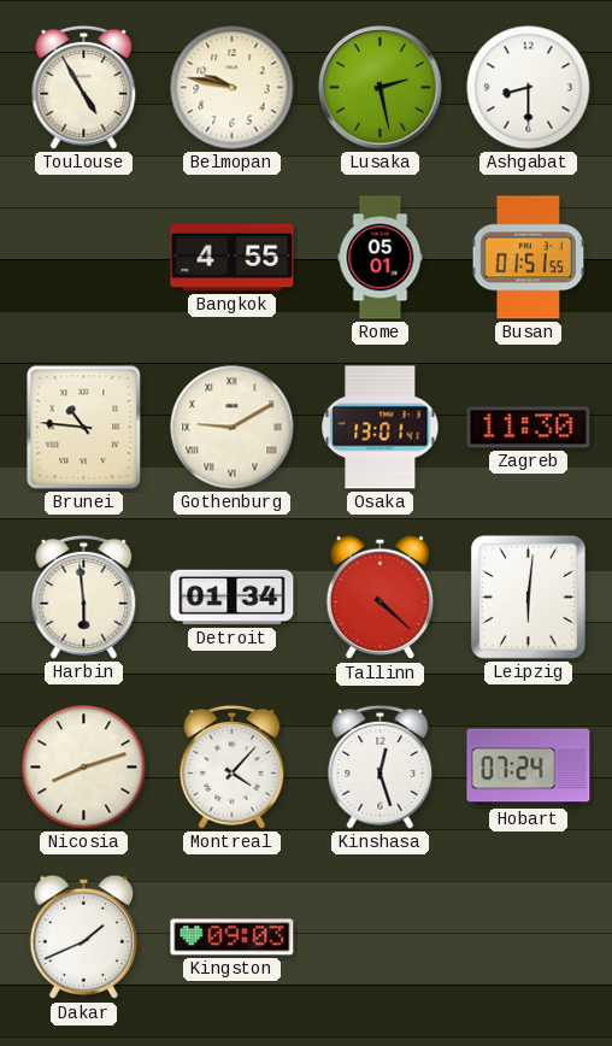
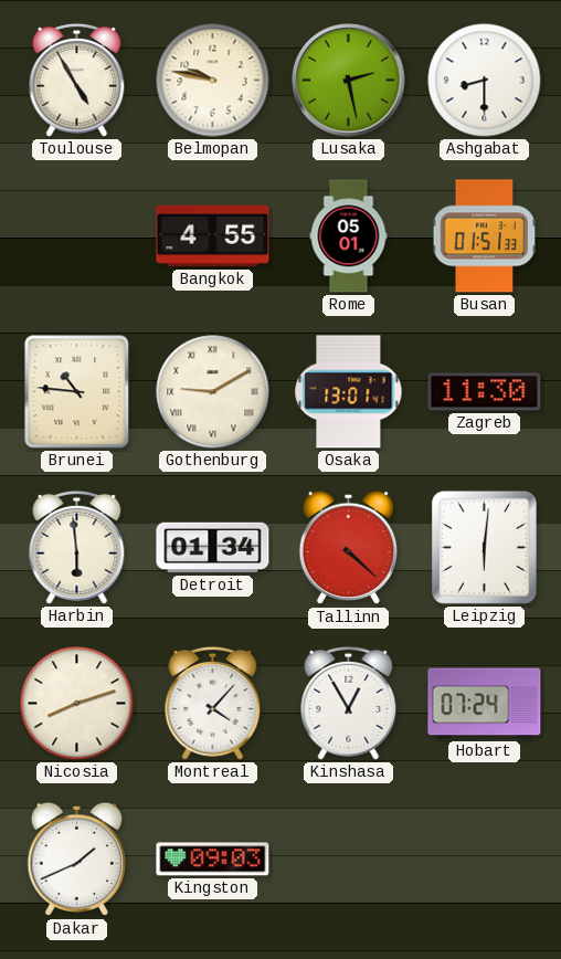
Busan: 01:51:55 -> 01:51:33
Kinshasa: 12:27 -> 12:55
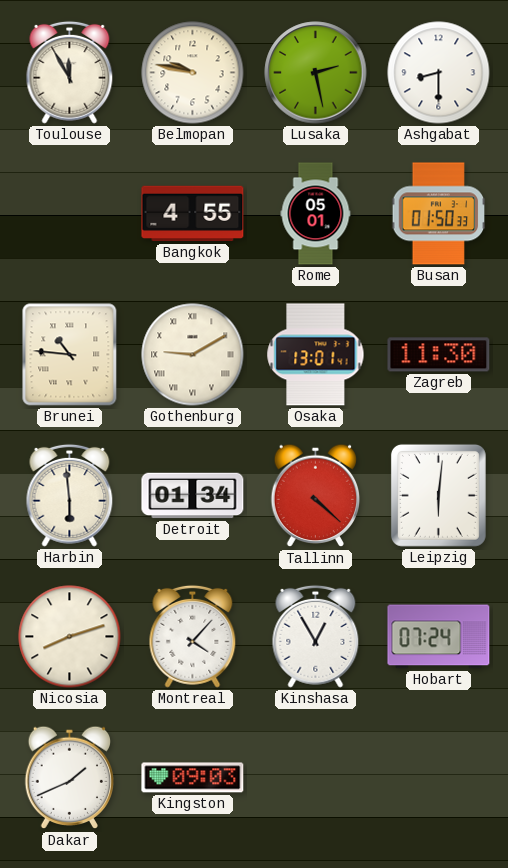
Toulouse: 4:55 -> 11:55
Busan: 01:51 -> 01:50
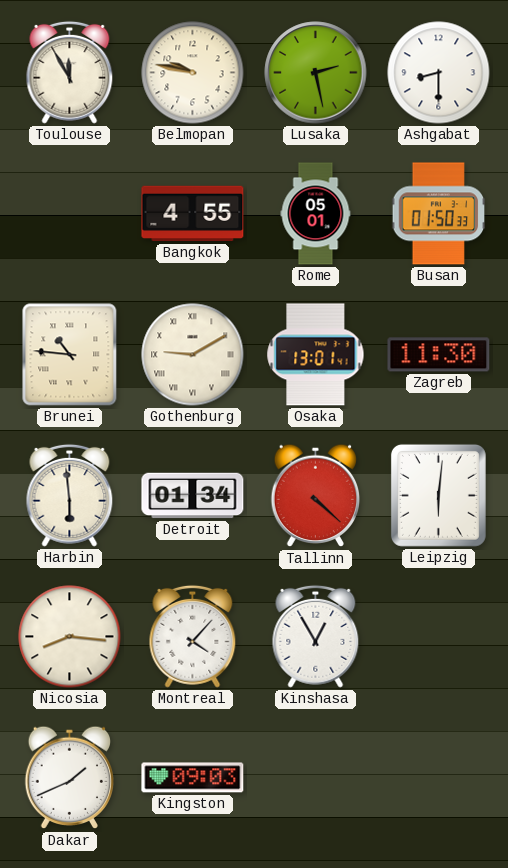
Nicosia: 8:12 -> 8:16
Hobart: 07:24 -> none
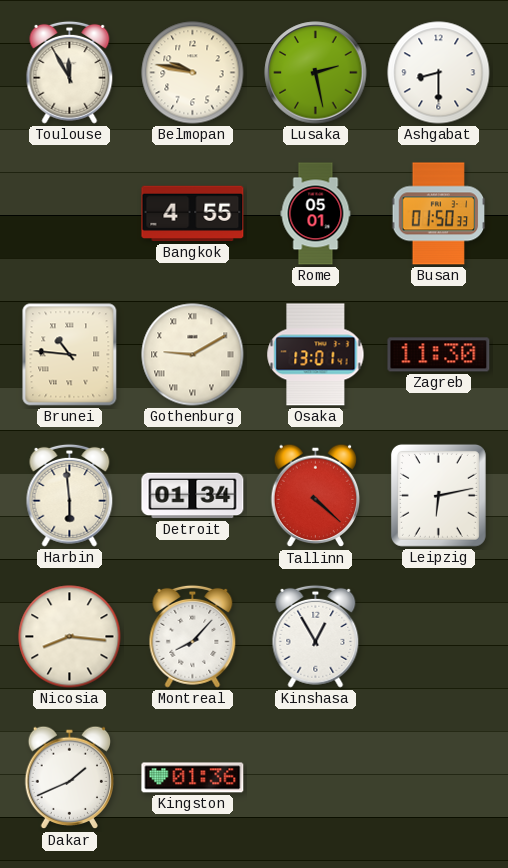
Leipzig: 6:01 -> 6:13
Montreal: 4:07 -> 8:07
Kingston: 09:03 -> 01:36
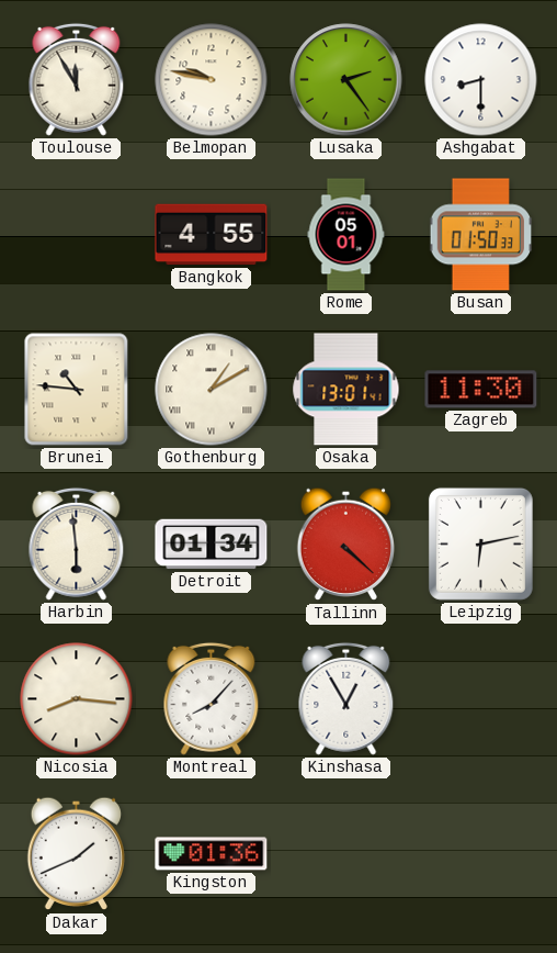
Lusaka: 2:28 -> 2:24
Gothenburg: 9:10 -> 1:10
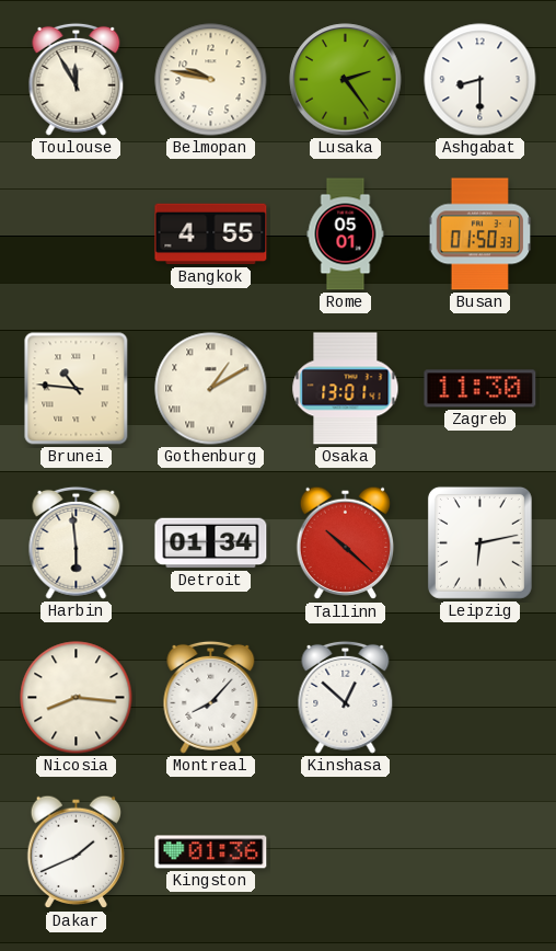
Tallinn: 4:22 -> 10:22
Kinshasa: 12:55 -> 12:52
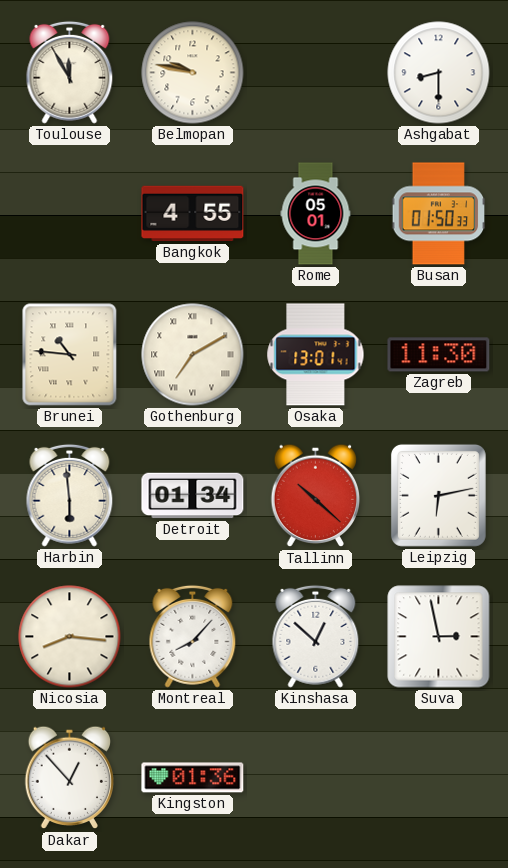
Lusaka: 2:24 -> none
Gothenburg: 1:10 -> 7:10
Suva: none -> 2:58
Dakar: 1:41 -> 12:53
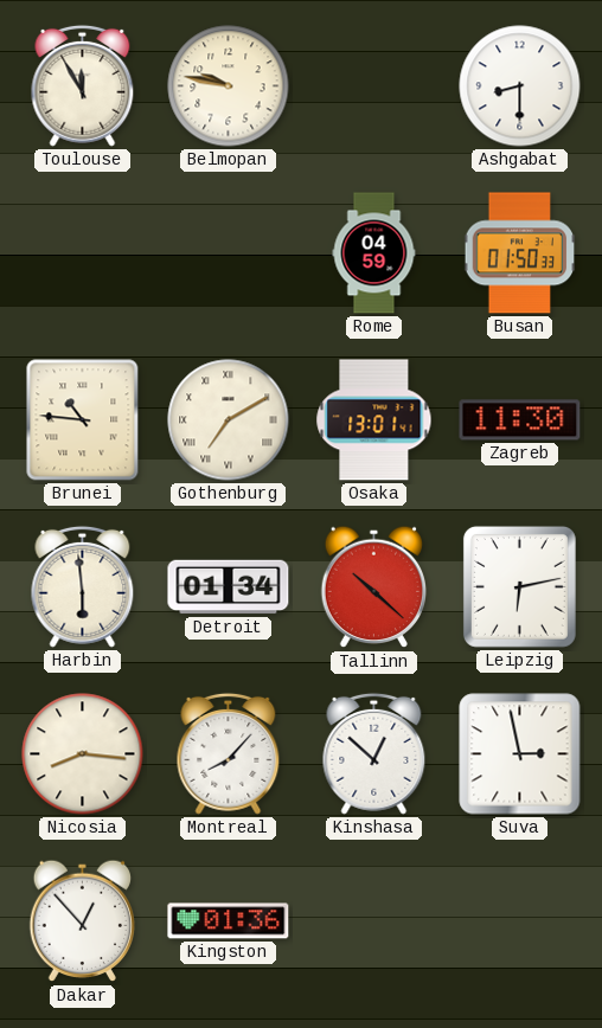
Bangkok: 4:55 -> none
Rome: 05:01 -> 04:59
